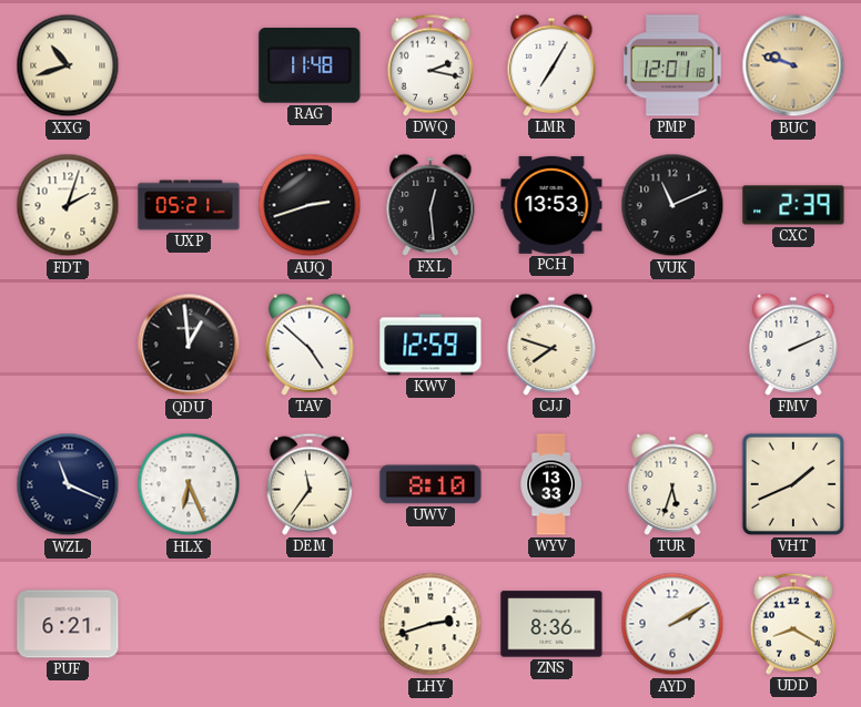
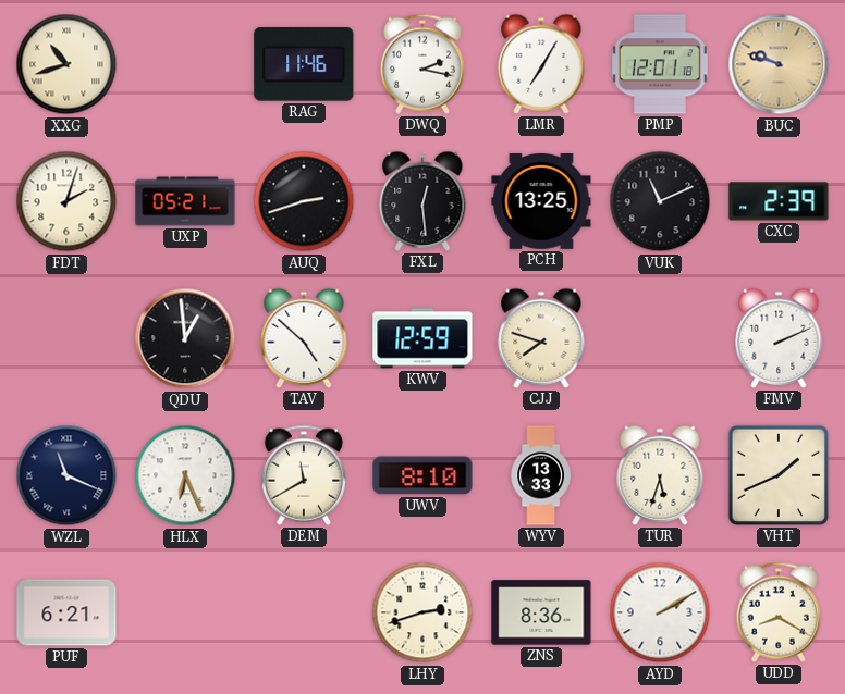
RAG: 11:48 -> 11:46
PCH: 13:53 -> 13:25
DEM: 11:36 -> 11:40
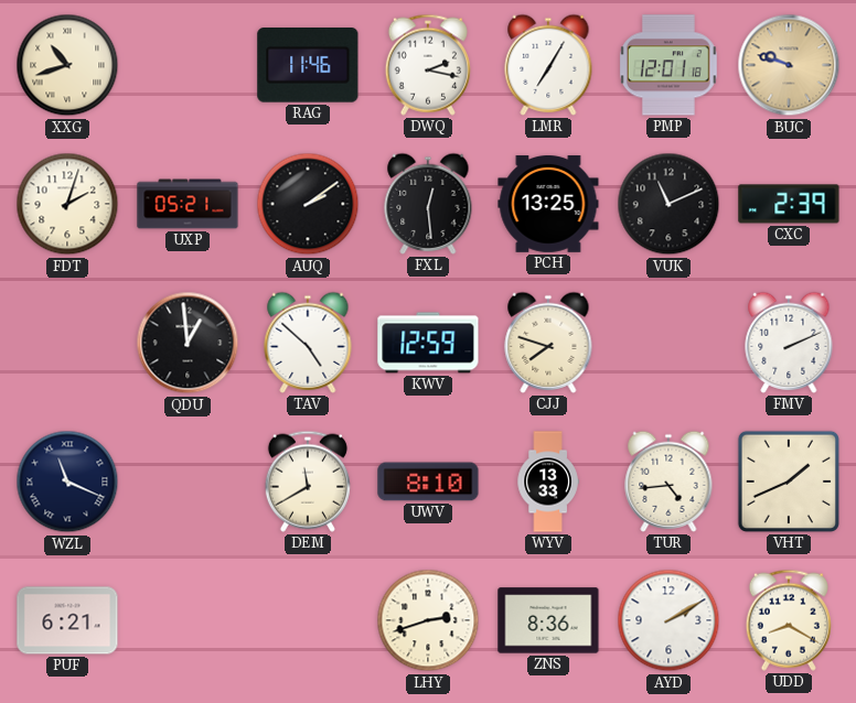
AUQ: 2:42 -> 2:09
HLX: 6:26 -> none
TUR: 5:33 -> 4:44
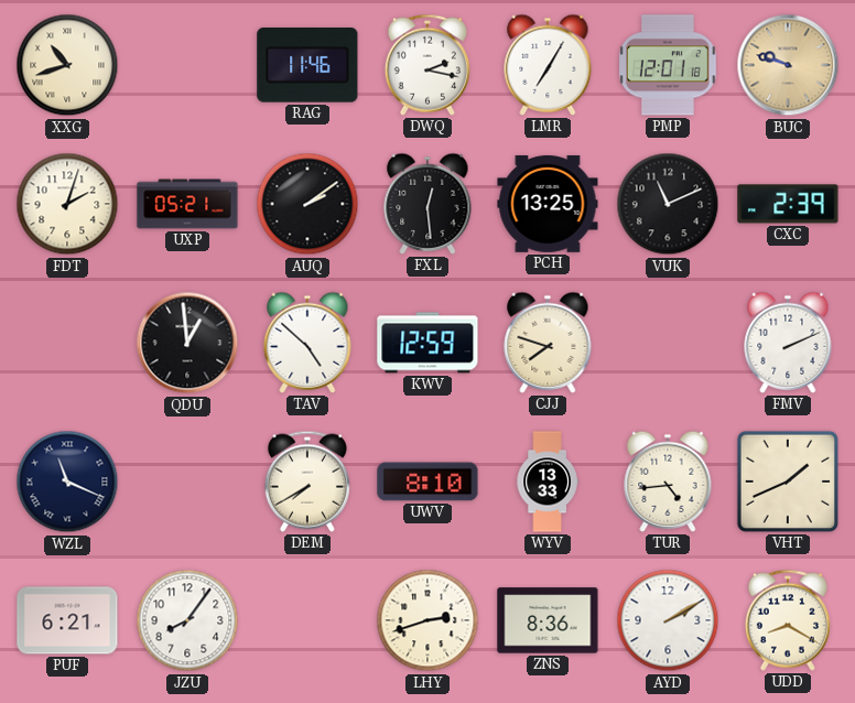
DEM: 11:40 -> 7:40
JZU: none -> 8:06
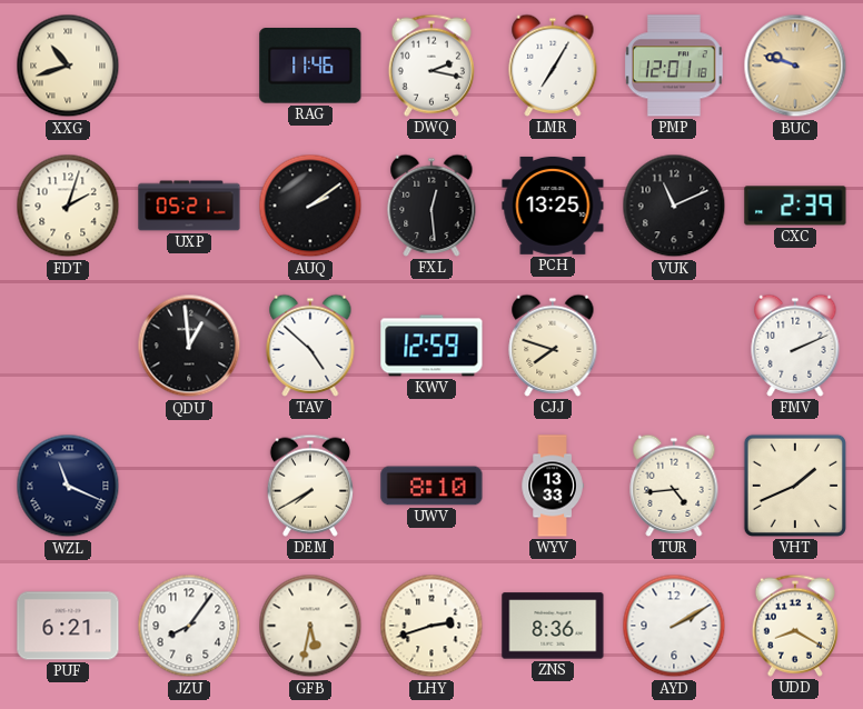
GFB: none -> 5:32
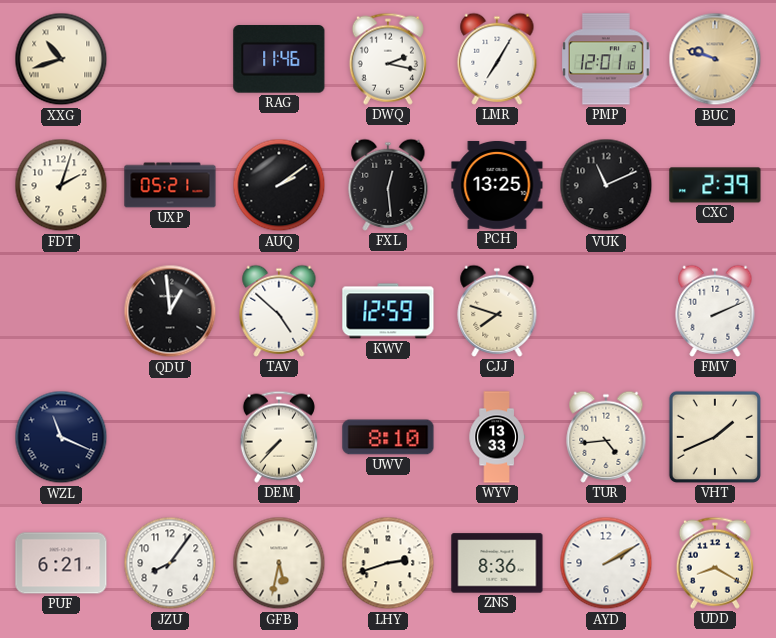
DEM: 7:40 -> 7:37
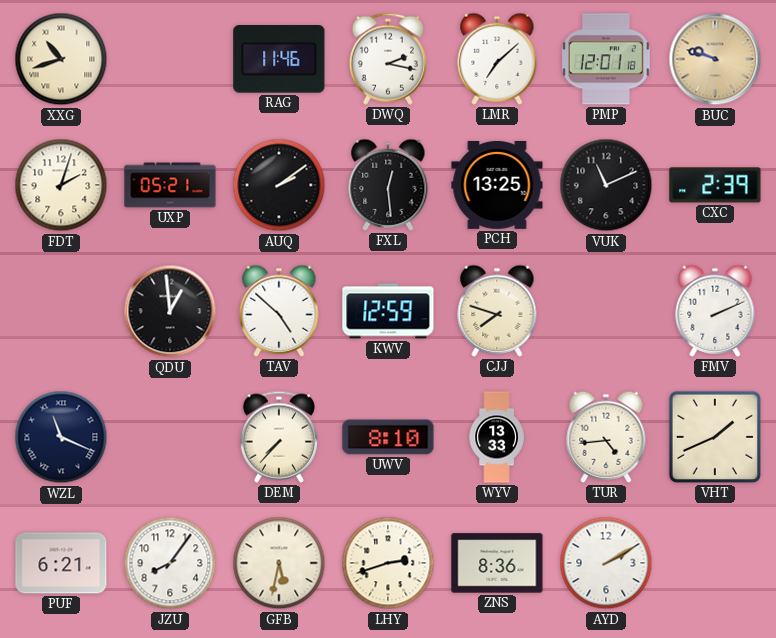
LMR: 7:05 -> 7:08
UDD: 8:20 -> none
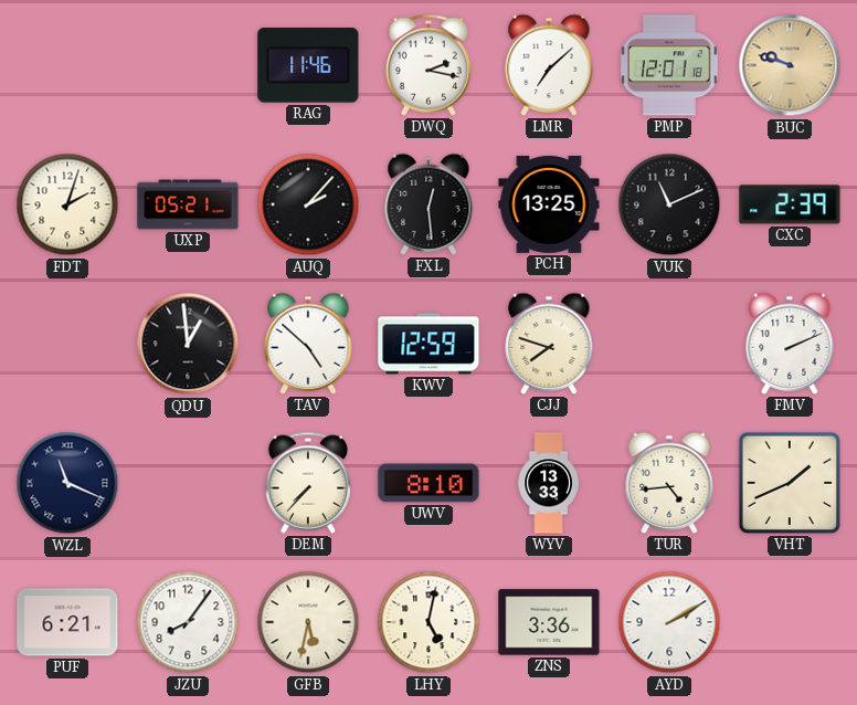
XXG: 10:42 -> none
AUQ: 2:09 -> 2:07
LHY: 2:42 -> 5:02
ZNS: 8:36 -> 3:36
